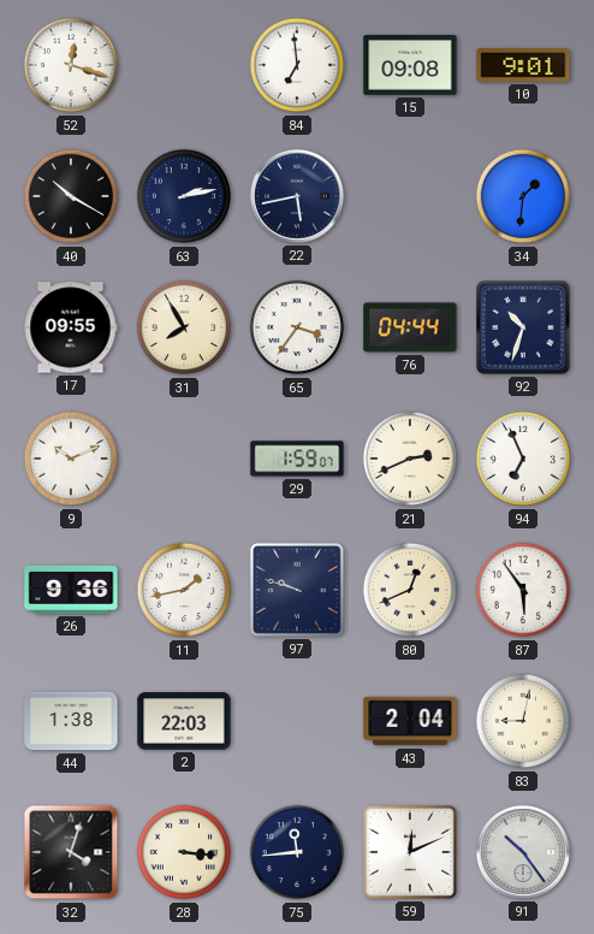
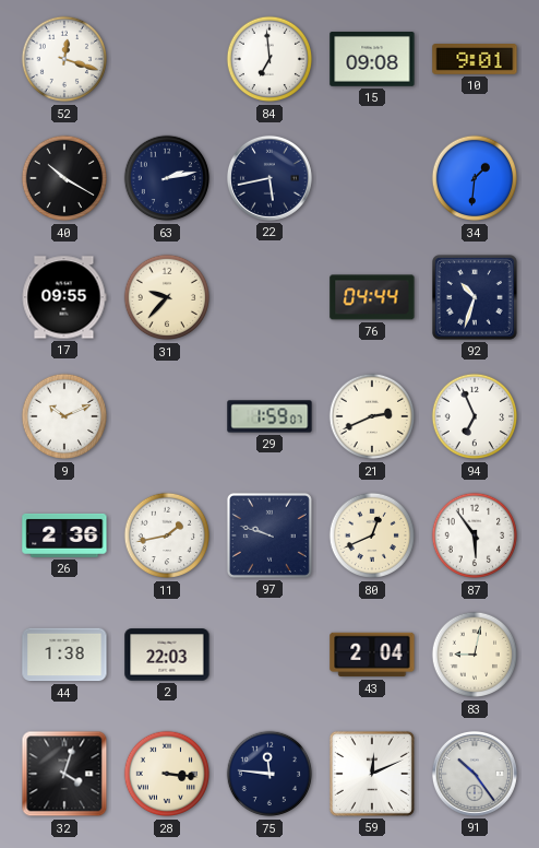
31: 7:55 -> 9:37
65: 3:36 -> none
26: 9:36 -> 2:36
75: 11:44 -> 11:46
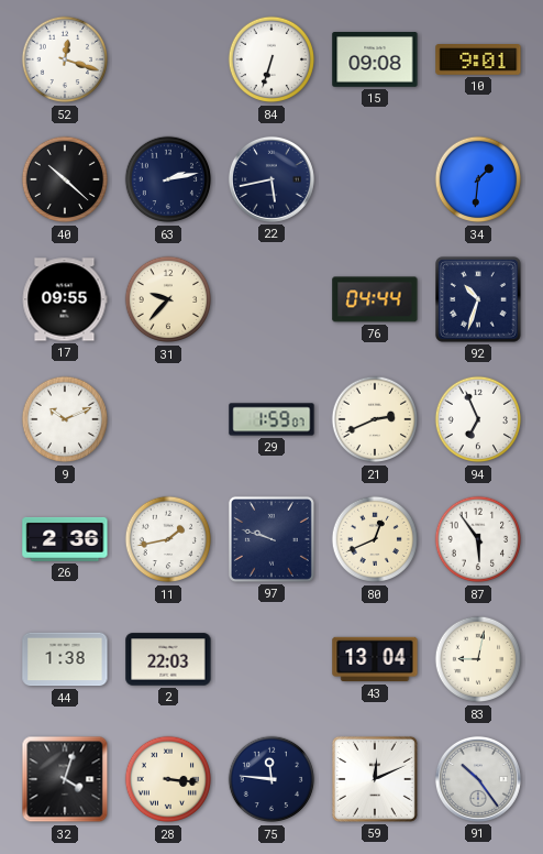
84: 6:59 -> 6:33
40: 10:20 -> 10:22
43: 2:04 -> 13:04
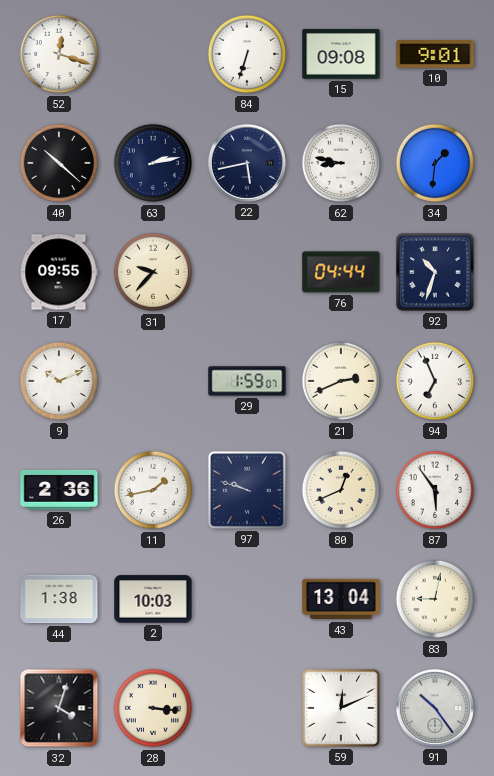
62: none -> 8:47
2: 22:03 -> 10:03
75: 11:46 -> none
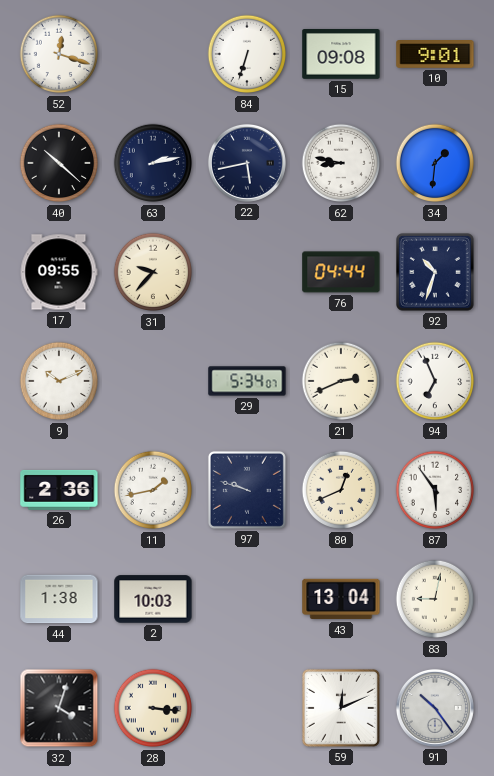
29: 1:59 -> 5:34
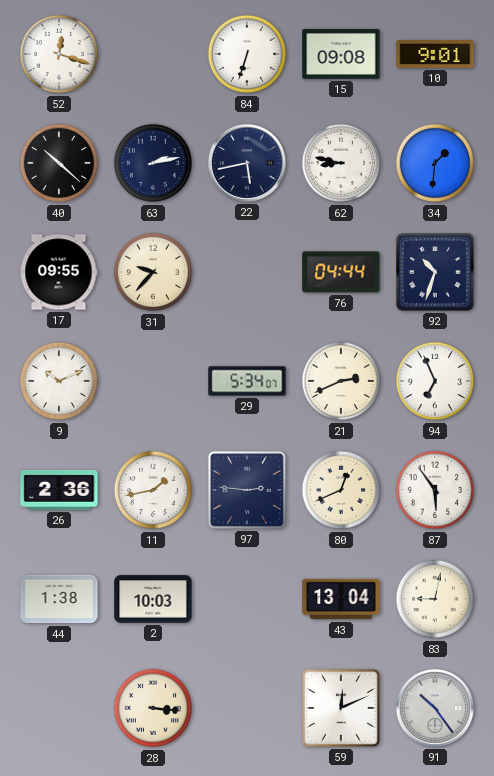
97: 9:48 -> 2:46
32: 4:03 -> none
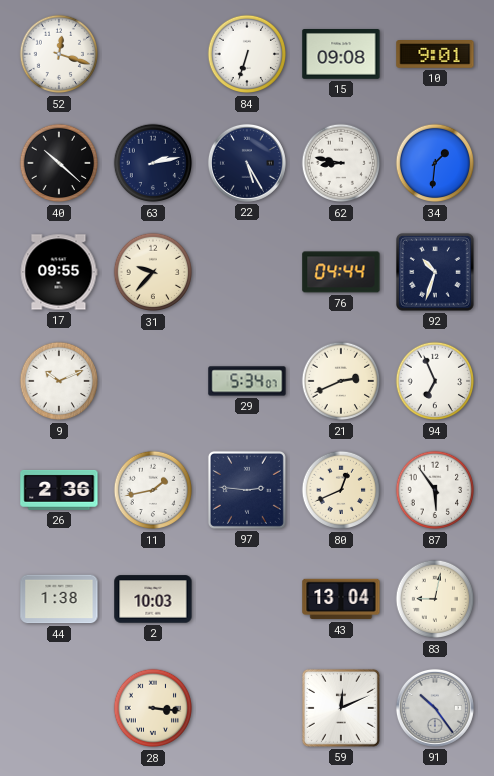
22: 5:43 -> 5:25
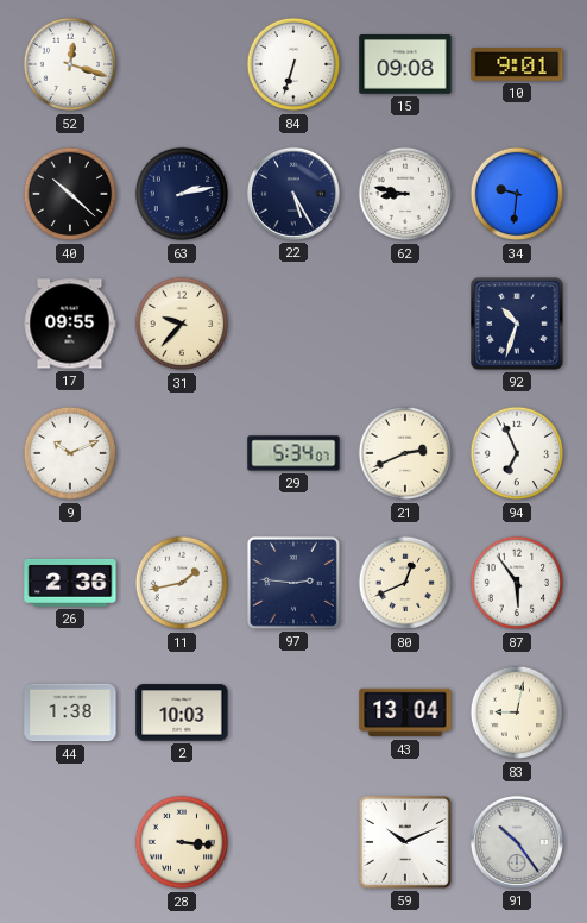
34: 1:31 -> 9:31
76: 04:44 -> none
59: 12:11 -> 10:11
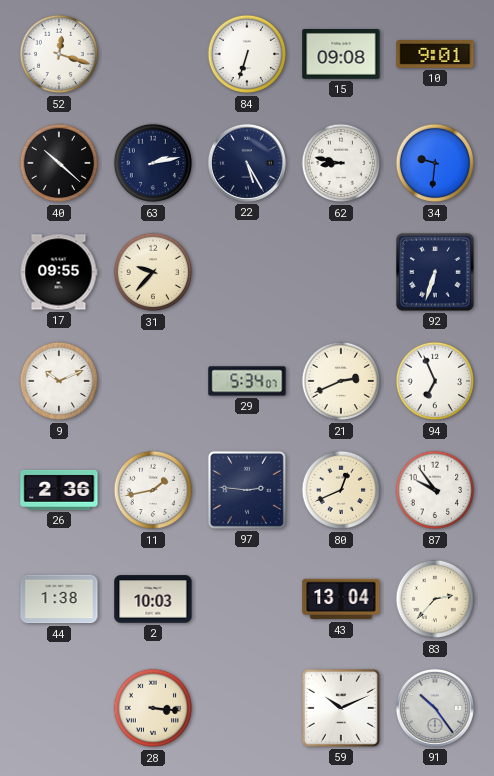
92: 10:33 -> 6:33
87: 5:54 -> 9:54
83: 9:02 -> 2:37
